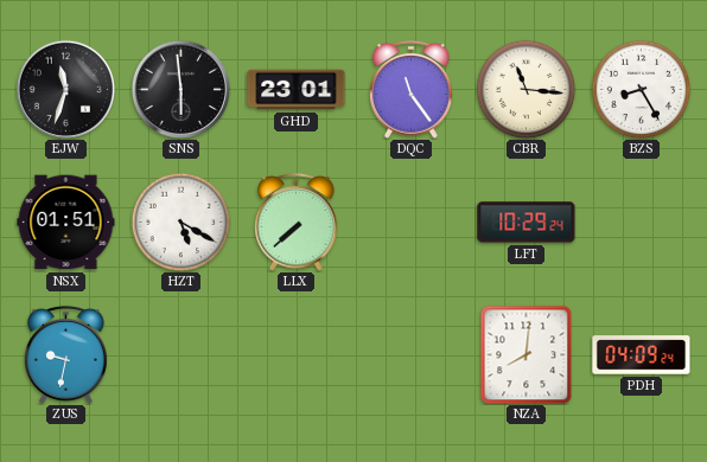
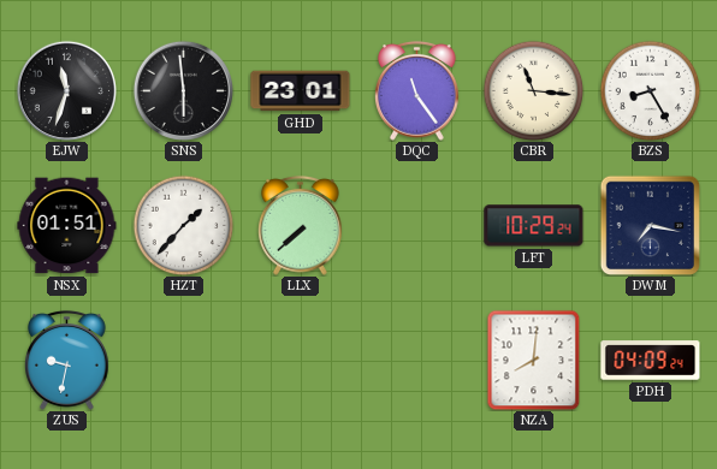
HZT: 5:20 -> 1:37
DWM: none -> 7:17
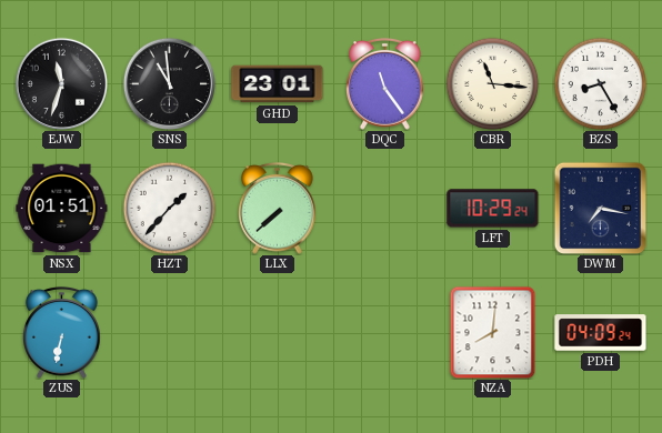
SNS: 5:59 -> 10:59
ZUS: 9:32 -> 6:32
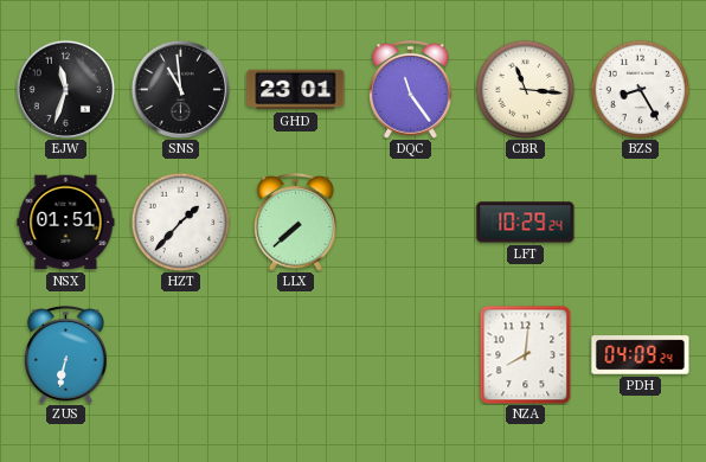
DWM: 7:17 -> none
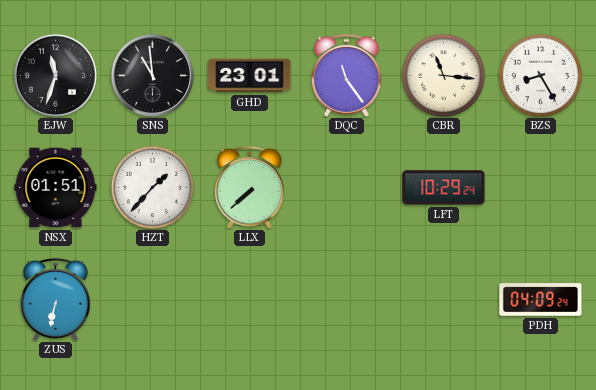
NZA: 8:01 -> none
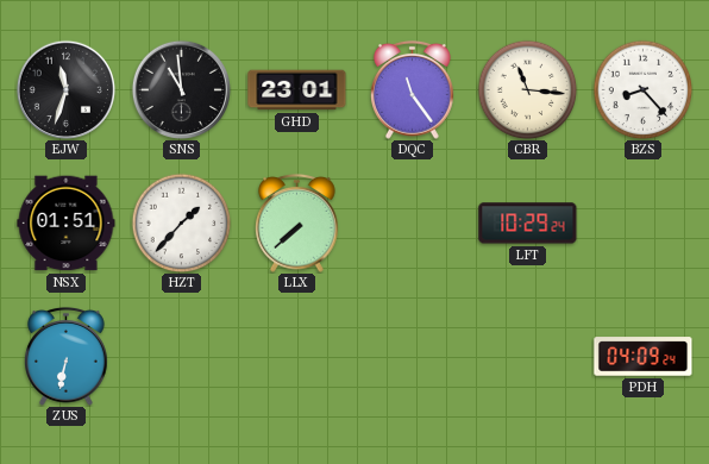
BZS: 8:25 -> 8:23
